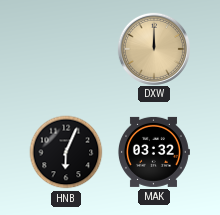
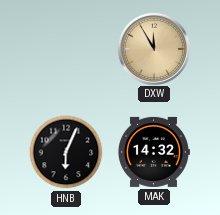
DXW: 12:00 -> 11:55
MAK: 03:32 -> 14:32
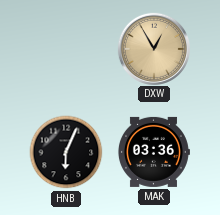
DXW: 11:55 -> 12:55
MAK: 14:32 -> 03:36
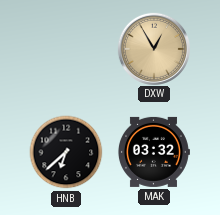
HNB: 6:04 -> 6:38
MAK: 03:36 -> 03:32
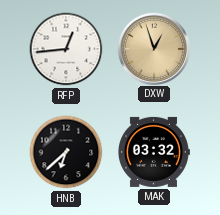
RFP: none -> 12:44
DXW: 12:55 -> 12:57
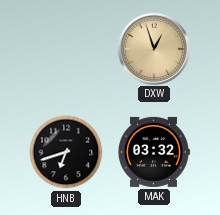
RFP: 12:44 -> none
HNB: 6:38 -> 6:42
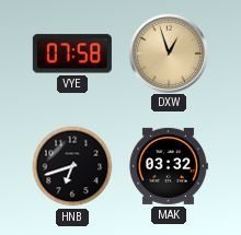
VYE: none -> 07:58
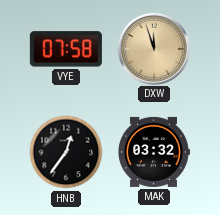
DXW: 12:57 -> 11:57
HNB: 6:42 -> 12:36
